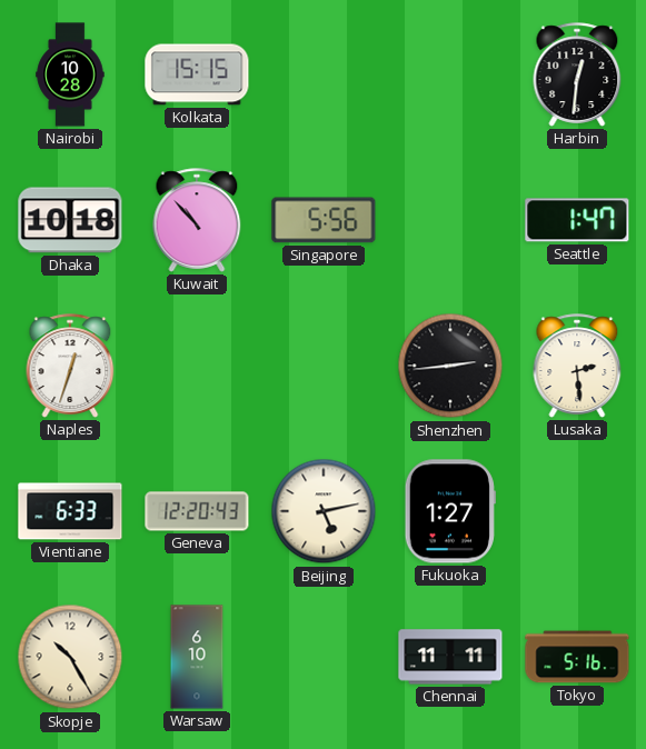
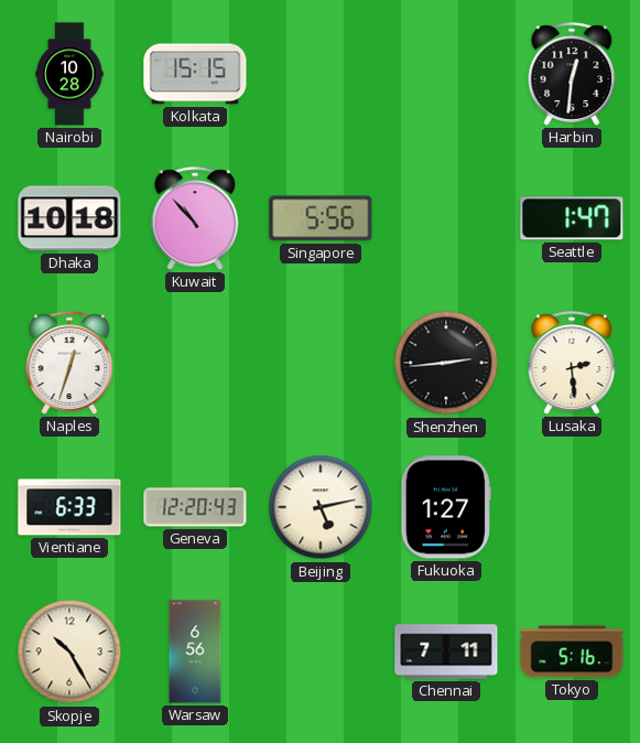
Warsaw: 6:10 -> 6:56
Chennai: 11:11 -> 7:11
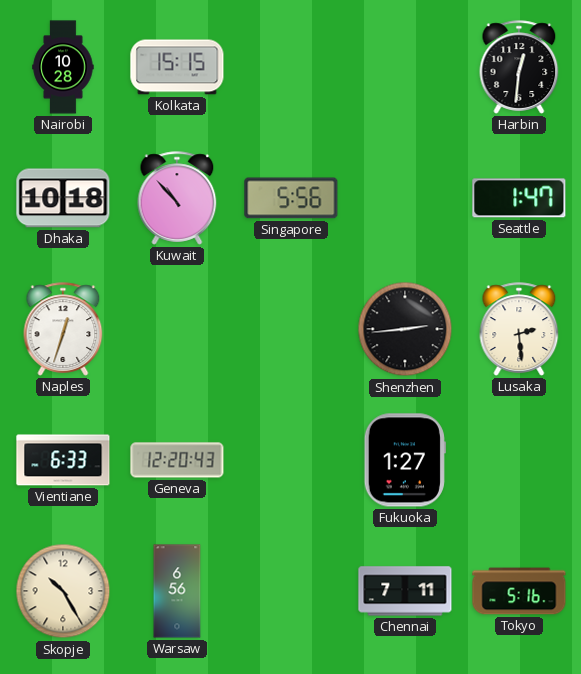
Beijing: 5:13 -> none
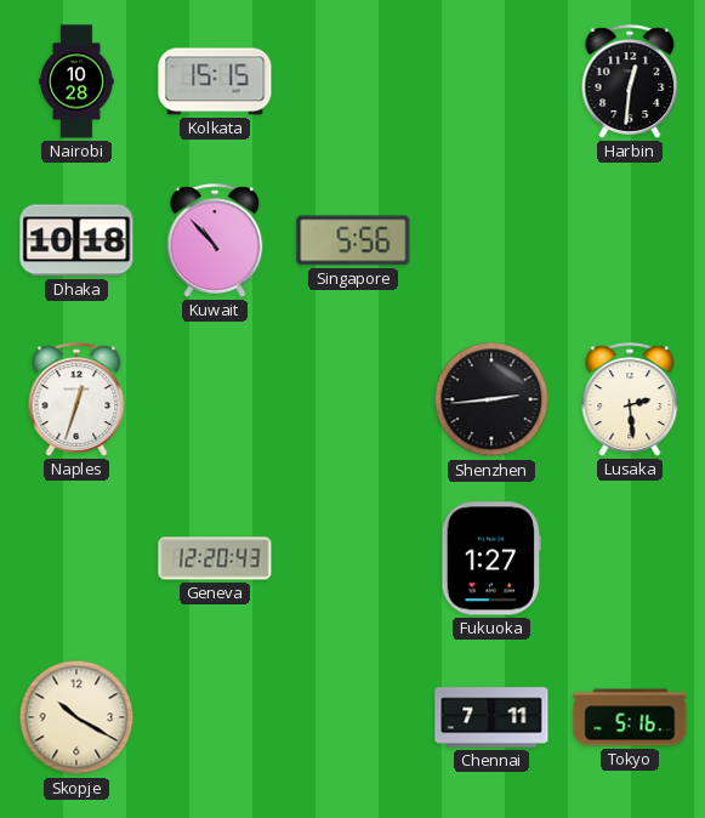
Seattle: 1:47 -> none
Vientiane: 6:33 -> none
Skopje: 10:25 -> 10:20
Warsaw: 6:56 -> none
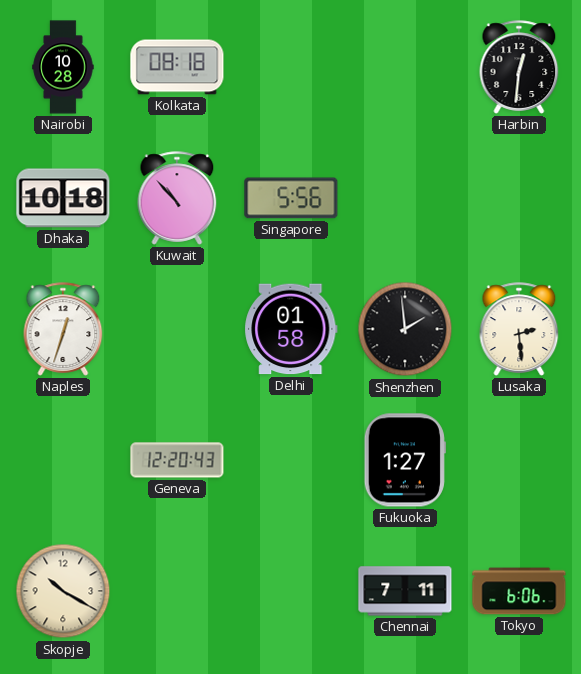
Kolkata: 15:15 -> 08:18
Delhi: none -> 01:58
Shenzhen: 2:44 -> 1:59
Tokyo: 5:16 -> 6:06
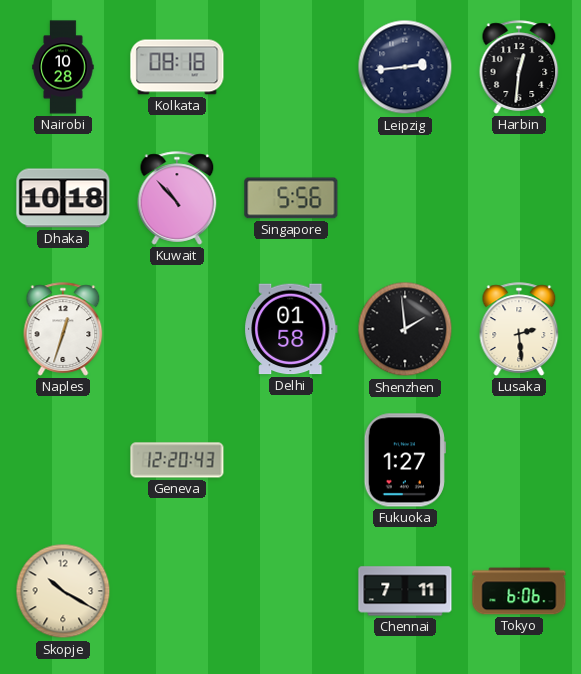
Leipzig: none -> 2:44
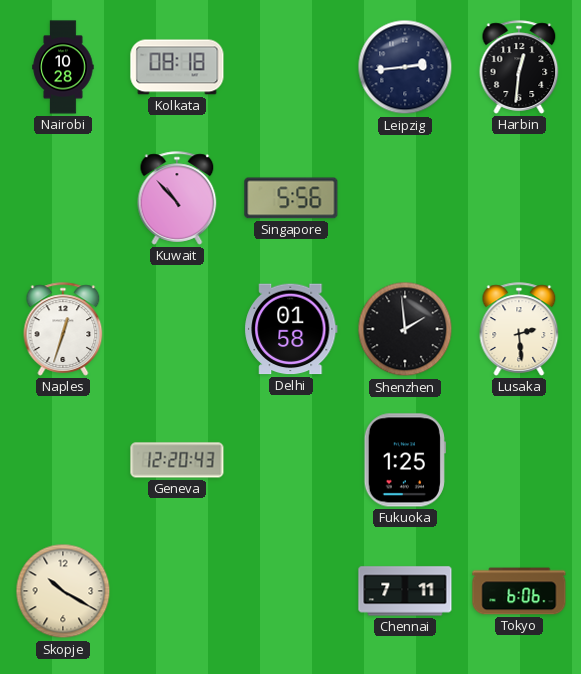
Dhaka: 10:18 -> none
Fukuoka: 1:27 -> 1:25
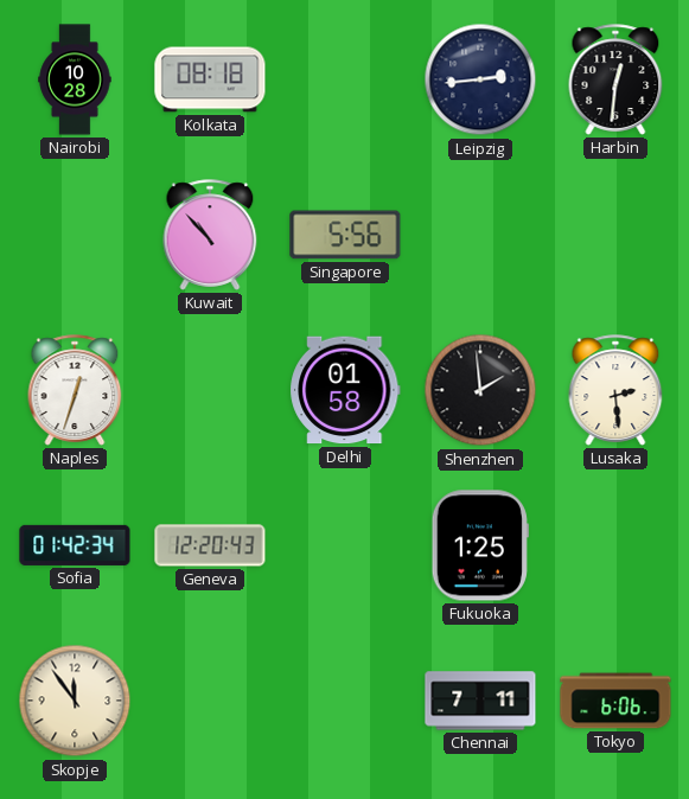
Sofia: none -> 01:42
Skopje: 10:20 -> 11:54
